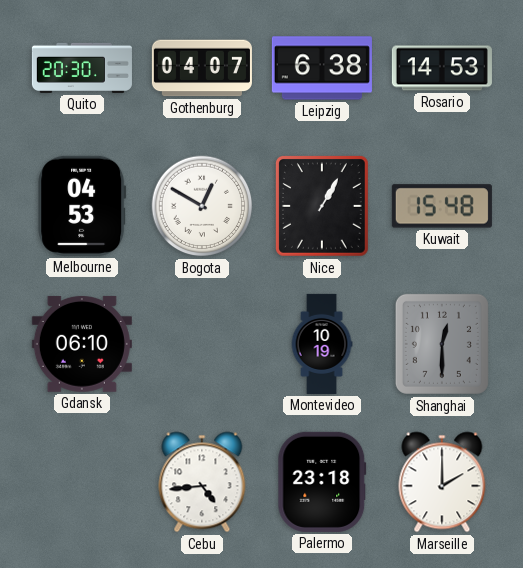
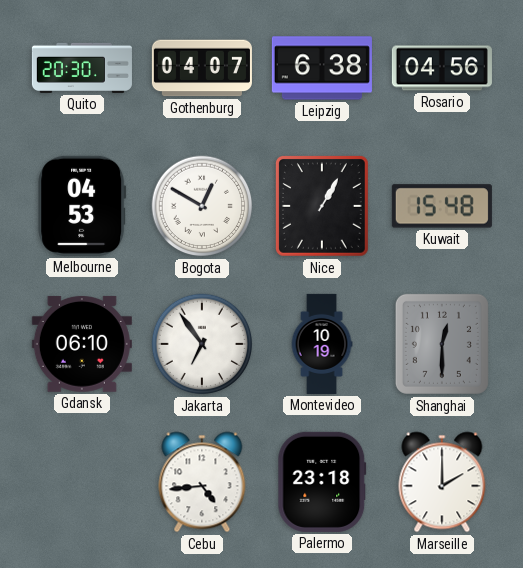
Rosario: 14:53 -> 04:56
Jakarta: none -> 6:54
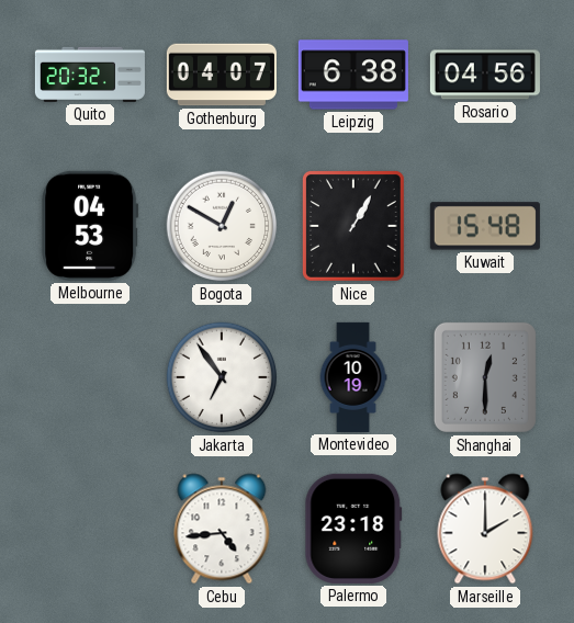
Quito: 20:30 -> 20:32
Gdansk: 06:10 -> none
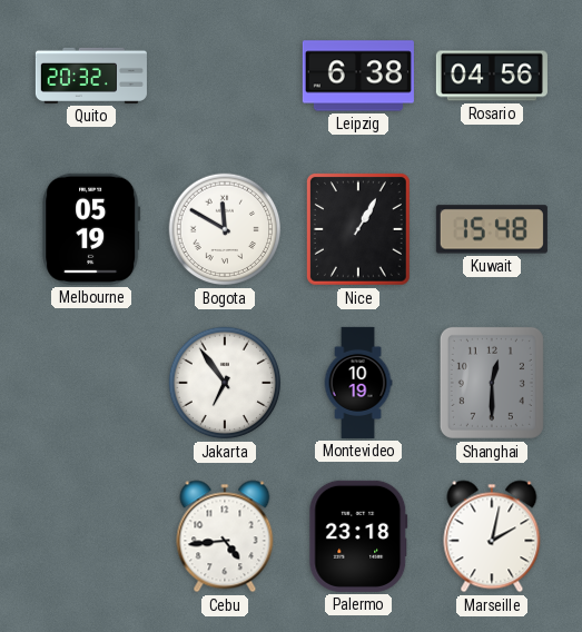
Gothenburg: 04:07 -> none
Melbourne: 04:53 -> 05:19
Bogota: 12:50 -> 11:50
Marseille: 2:00 -> 2:02
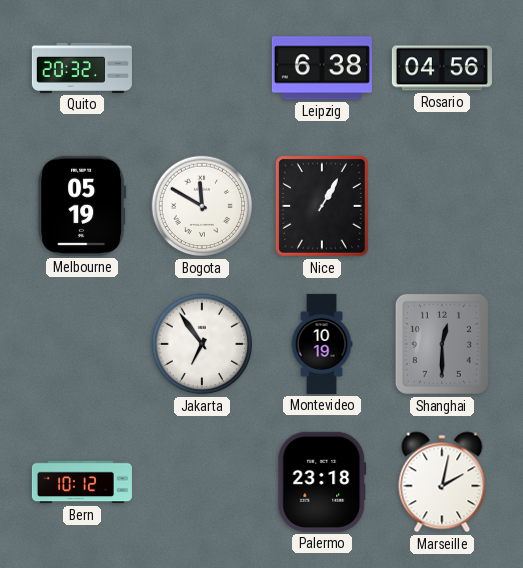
Kuwait: 15:48 -> none
Bern: none -> 10:12
Cebu: 4:44 -> none
